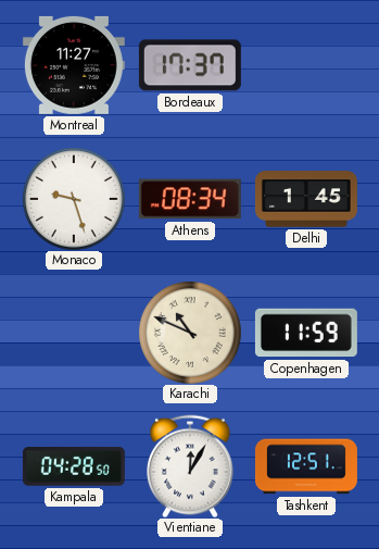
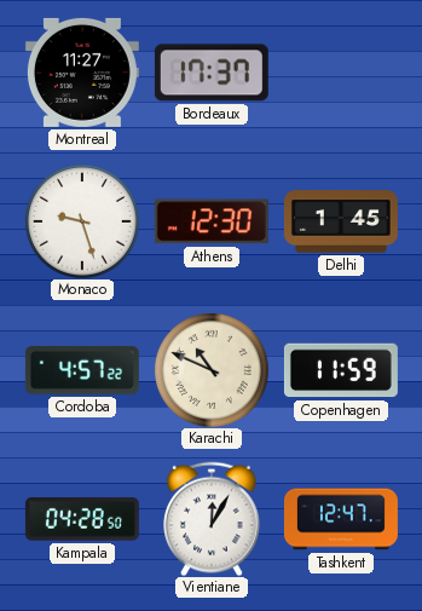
Athens: 08:34 -> 12:30
Cordoba: none -> 4:57
Tashkent: 12:51 -> 12:47
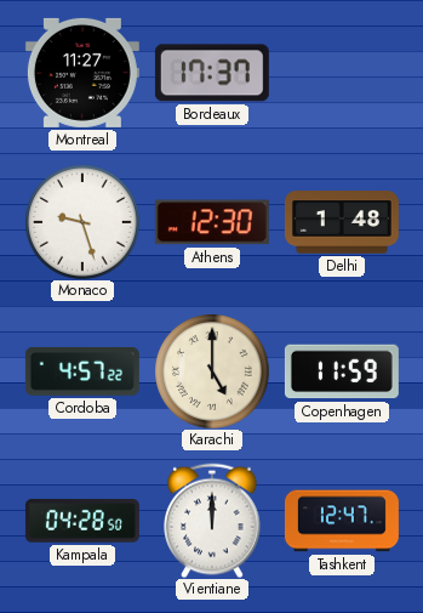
Delhi: 1:45 -> 1:48
Karachi: 10:49 -> 5:00
Vientiane: 12:05 -> 12:00
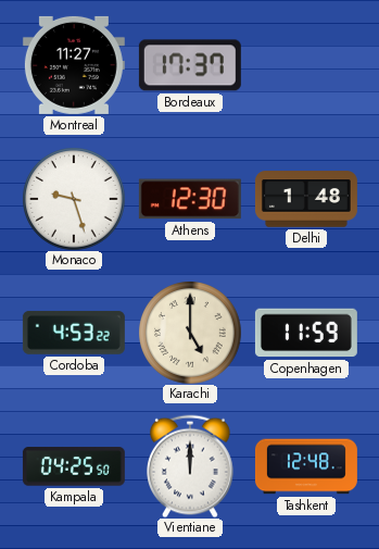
Cordoba: 4:57 -> 4:53
Kampala: 04:28 -> 04:25
Tashkent: 12:47 -> 12:48
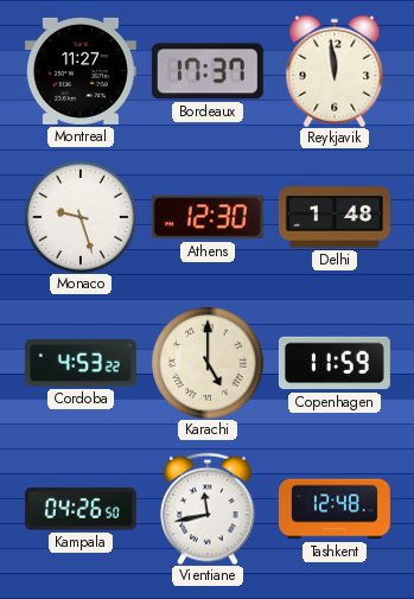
Reykjavik: none -> 11:59
Kampala: 04:25 -> 04:26
Vientiane: 12:00 -> 11:43
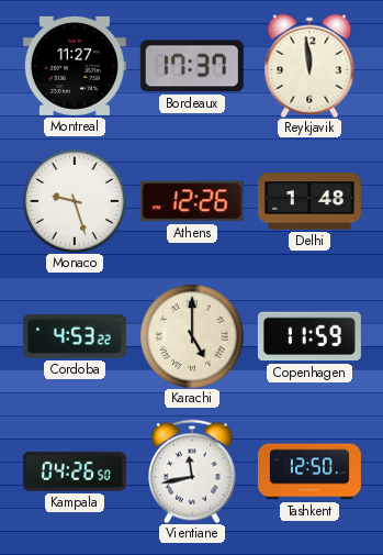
Athens: 12:30 -> 12:26
Tashkent: 12:48 -> 12:50
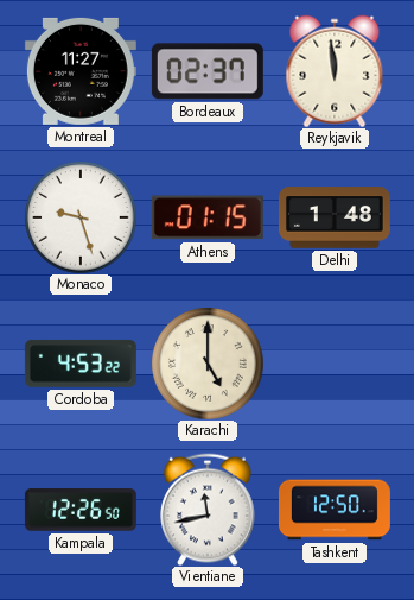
Bordeaux: 17:37 -> 02:37
Athens: 12:26 -> 01:15
Copenhagen: 11:59 -> none
Kampala: 04:26 -> 12:26
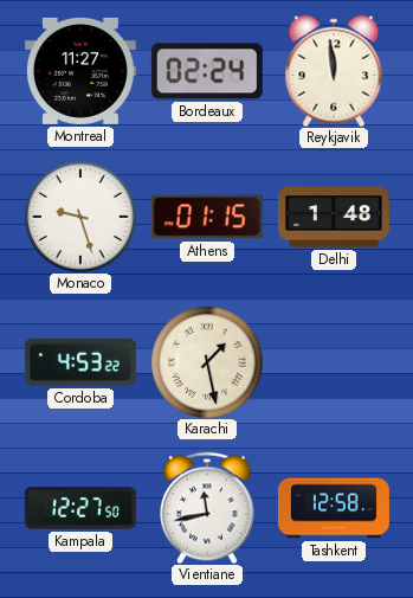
Bordeaux: 02:37 -> 02:24
Karachi: 5:00 -> 1:28
Kampala: 12:26 -> 12:27
Tashkent: 12:50 -> 12:58
